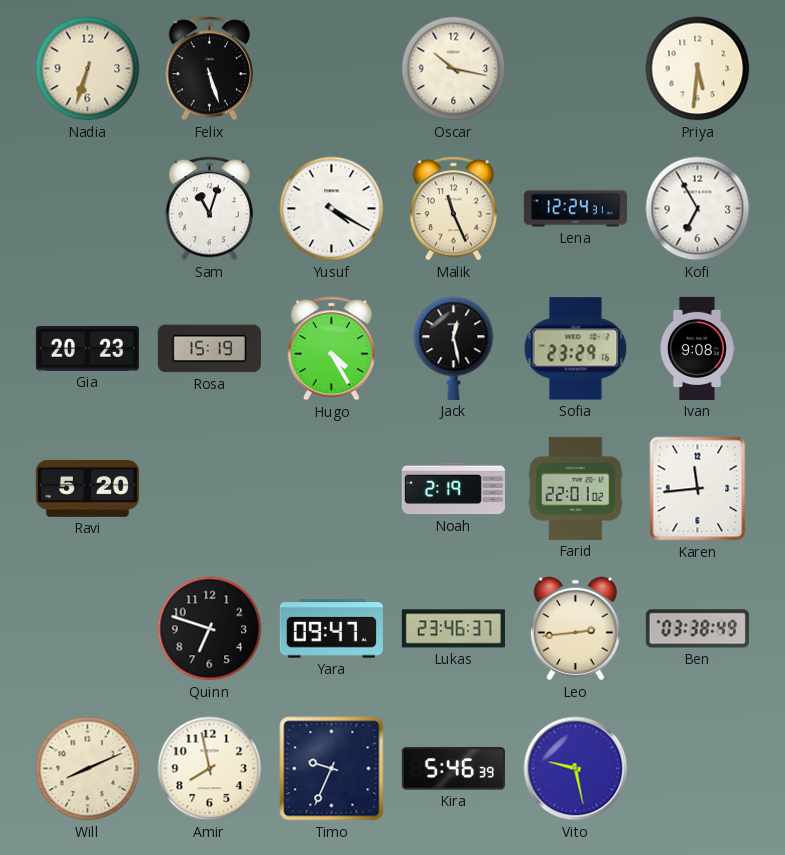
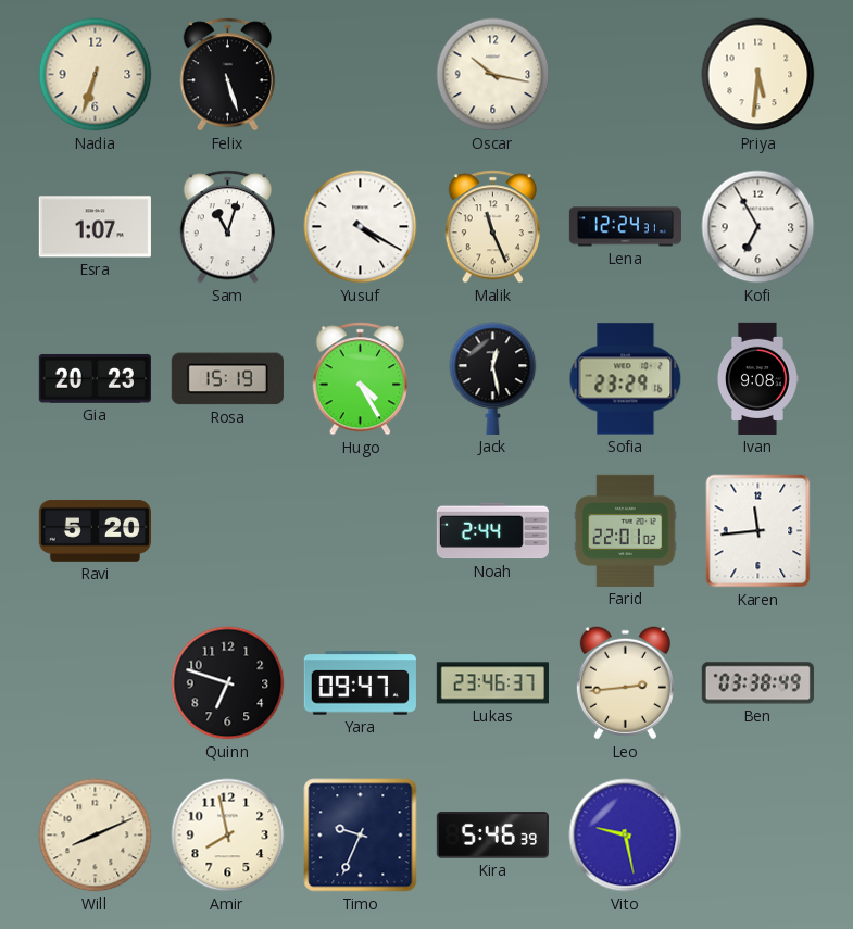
Esra: none -> 1:07
Noah: 2:19 -> 2:44
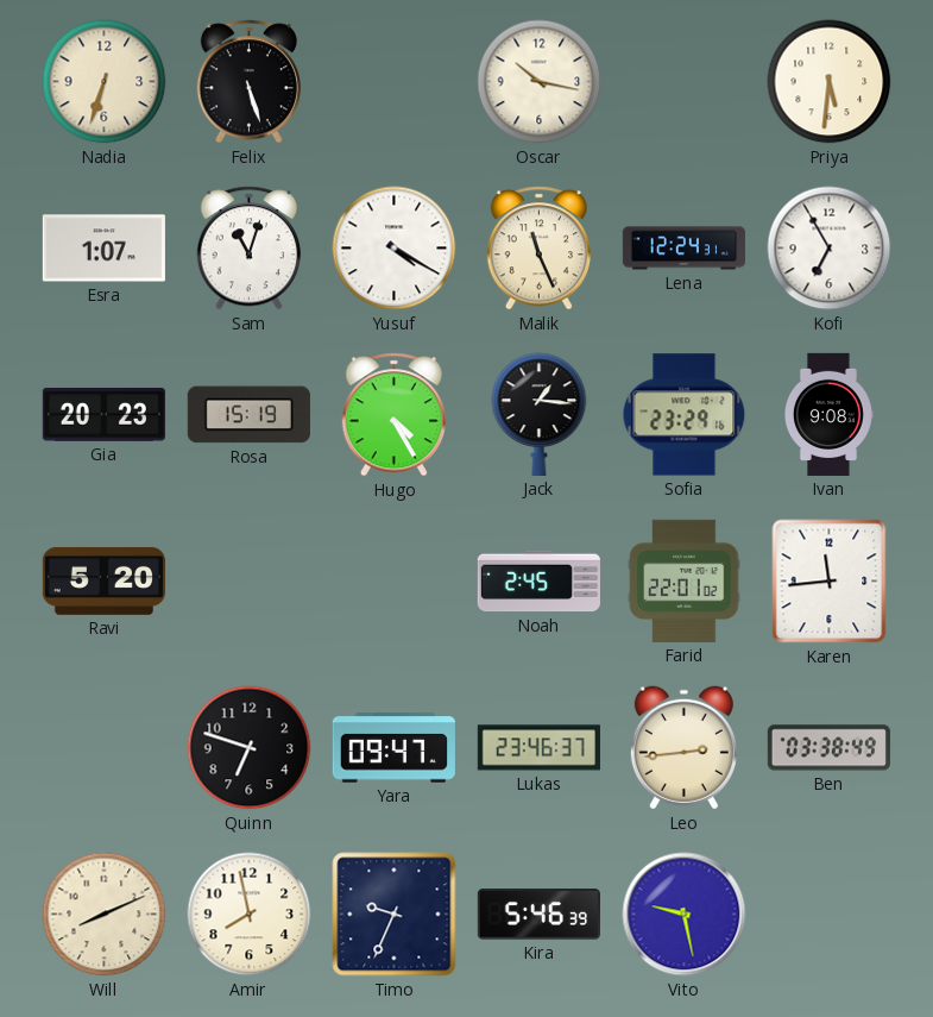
Jack: 12:28 -> 1:16
Noah: 2:44 -> 2:45
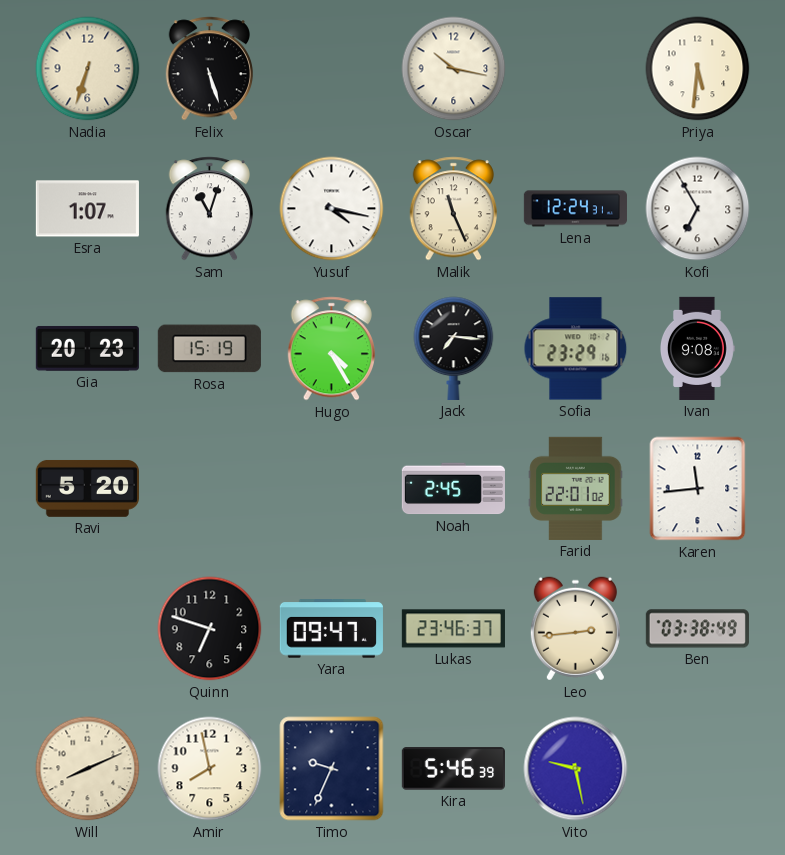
Yusuf: 4:20 -> 4:17
Jack: 1:16 -> 7:16
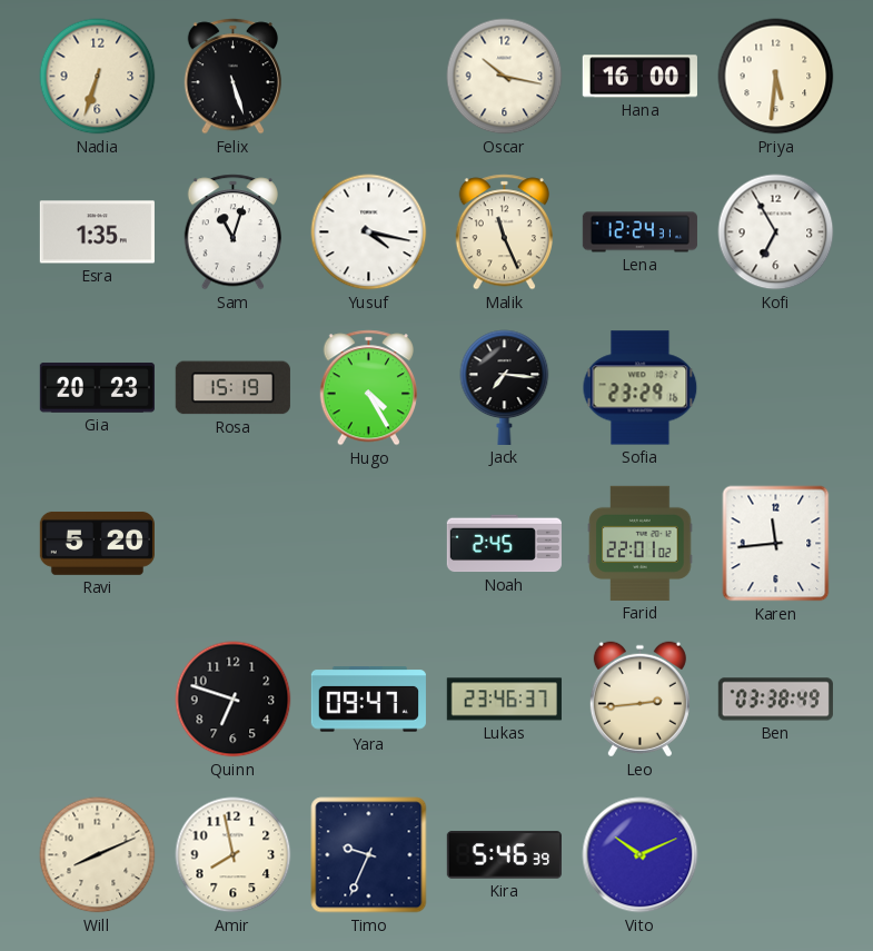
Hana: none -> 16:00
Esra: 1:07 -> 1:35
Ivan: 9:08 -> none
Vito: 9:28 -> 10:11
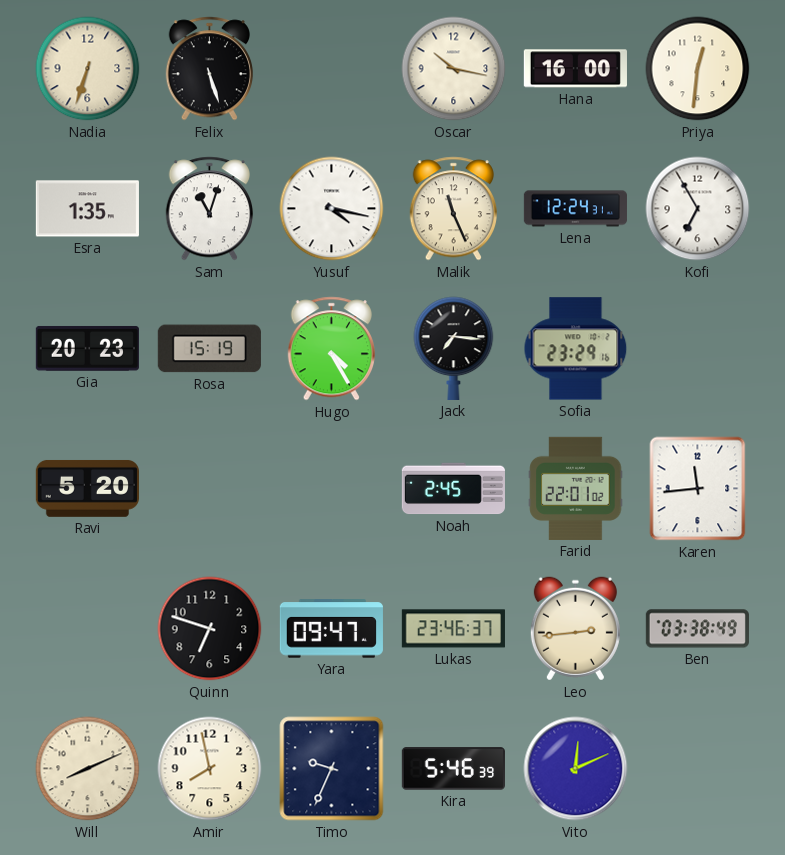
Priya: 5:31 -> 12:31
Vito: 10:11 -> 12:11
